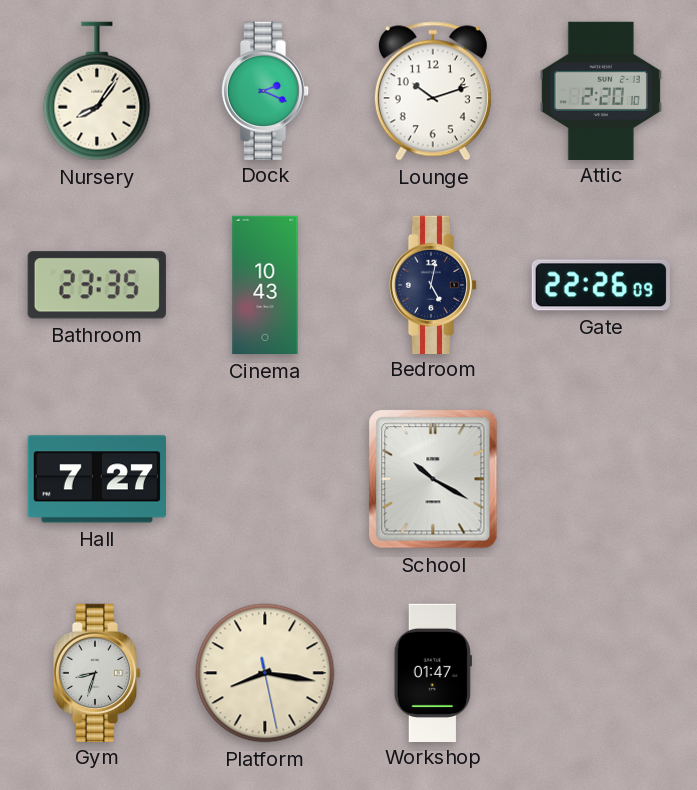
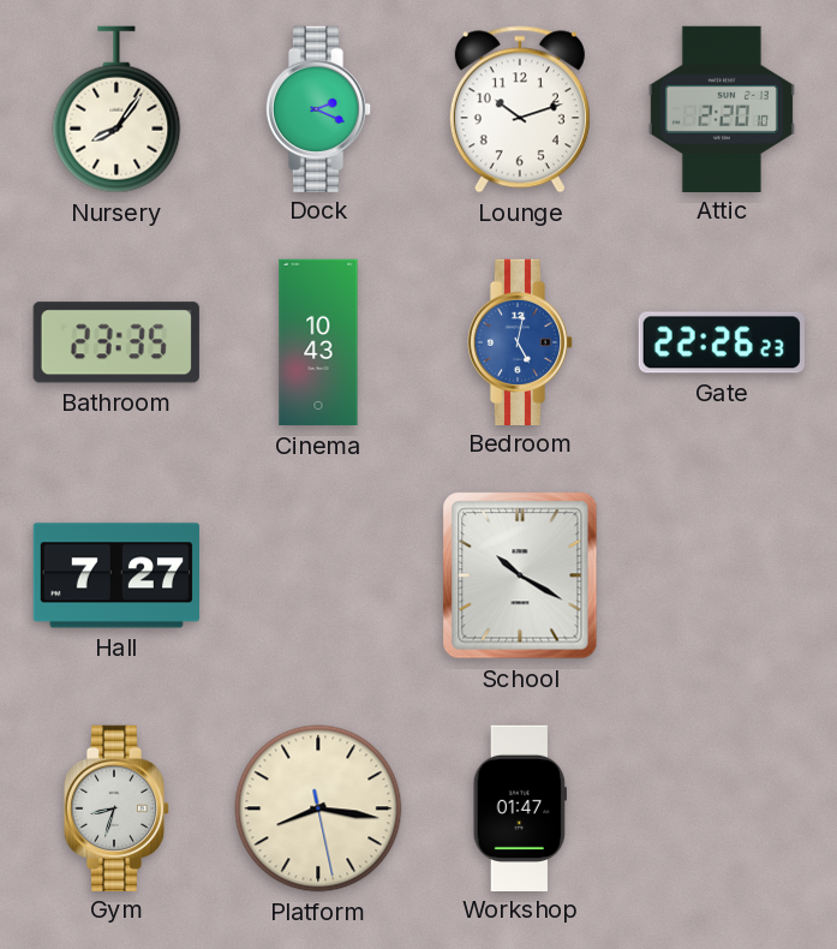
Bedroom dial: navy -> blue
Gate: 22:26:09 -> 22:26:23
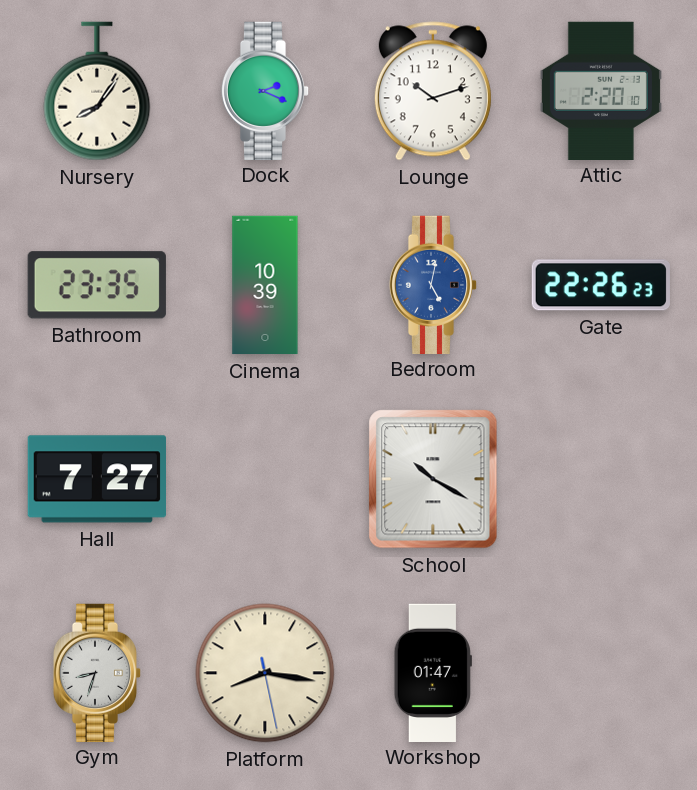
Cinema: 10:43 -> 10:39
